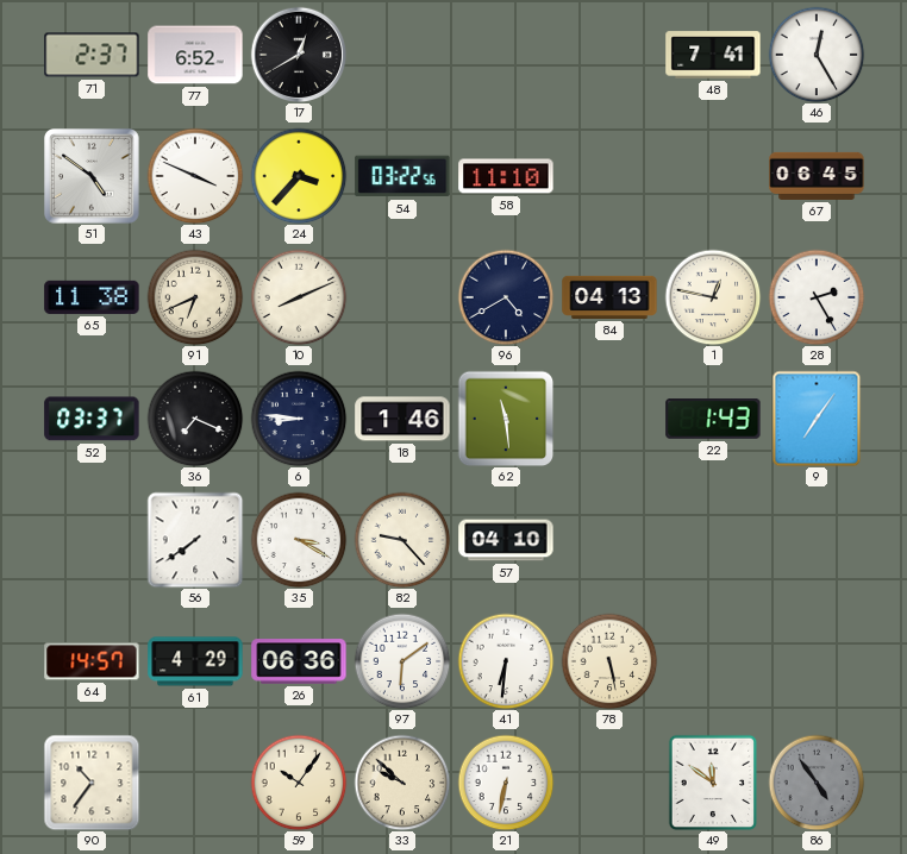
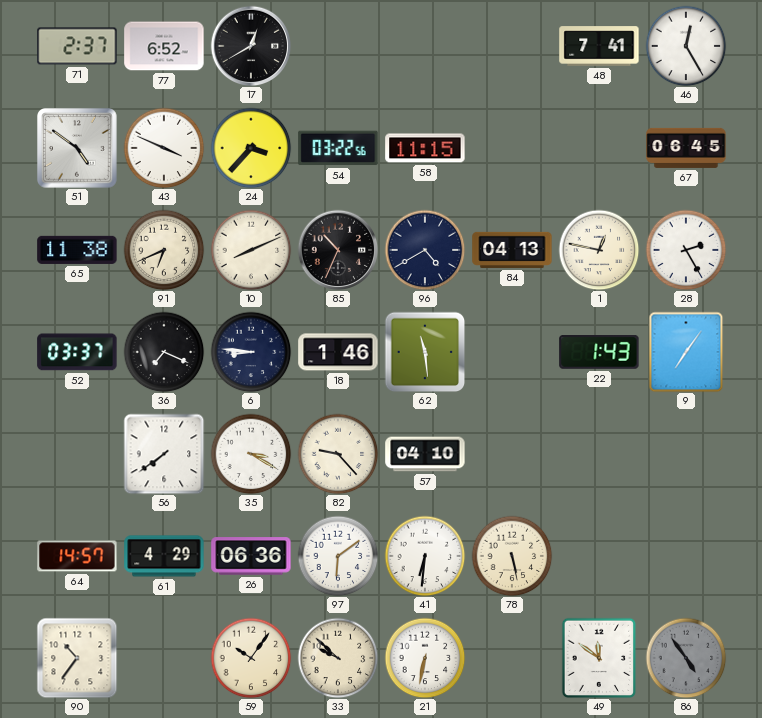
58: 11:10 -> 11:15
85: none -> 10:34
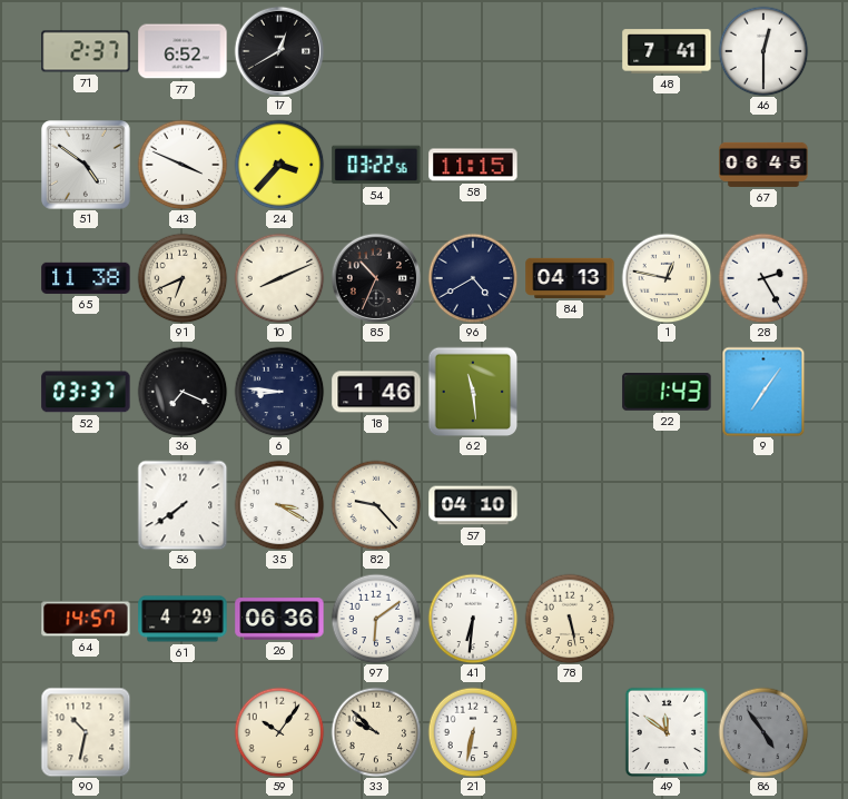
46: 12:25 -> 12:30
90: 10:36 -> 10:32
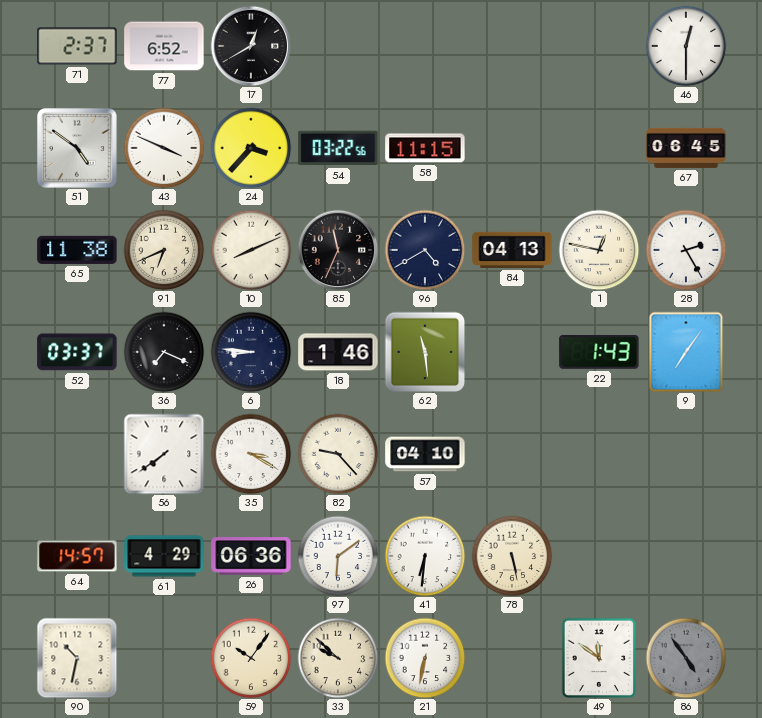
48: 7:41 -> none
85: 10:34 -> 11:34
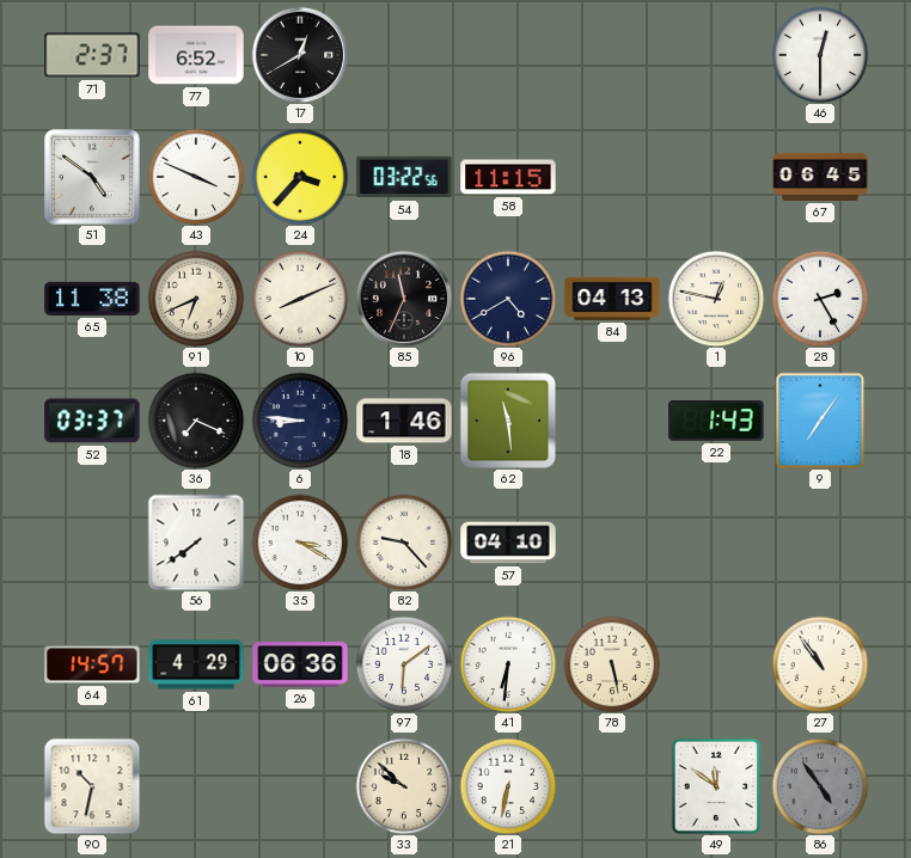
27: none -> 10:54
59: 10:06 -> none
